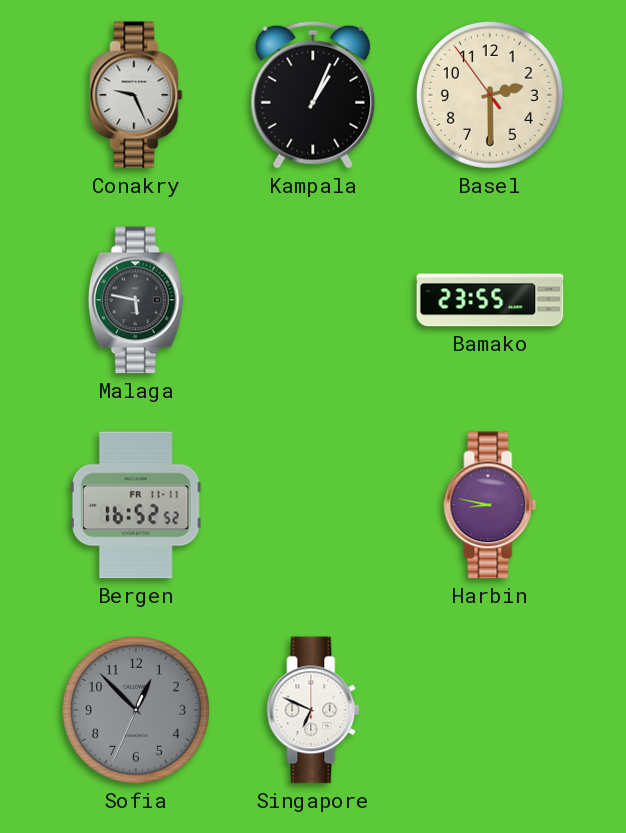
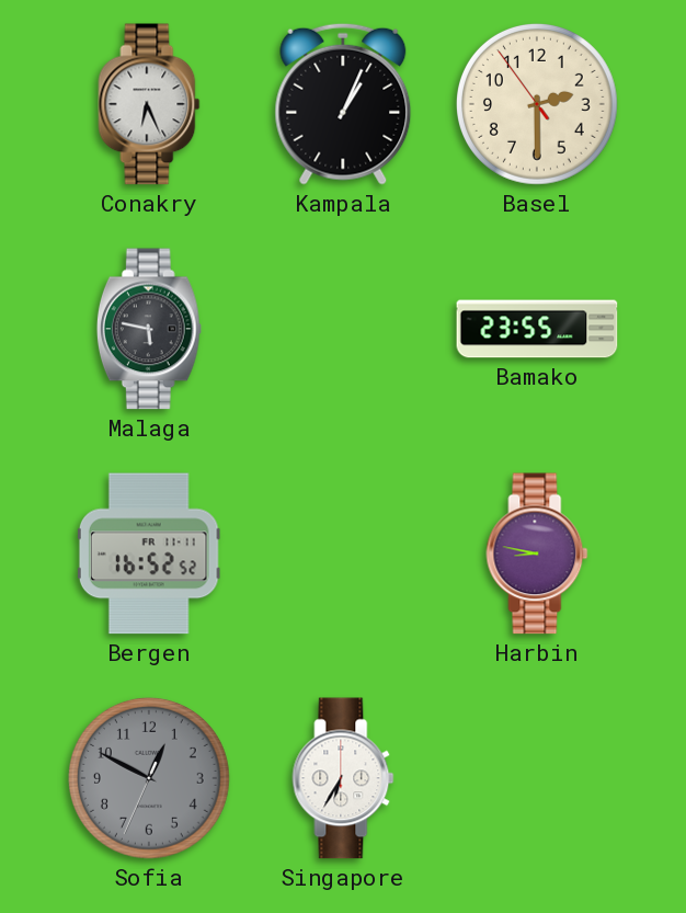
Conakry: 9:26 -> 6:26
Sofia: 12:52 -> 12:49
Singapore: 6:49 -> 6:35
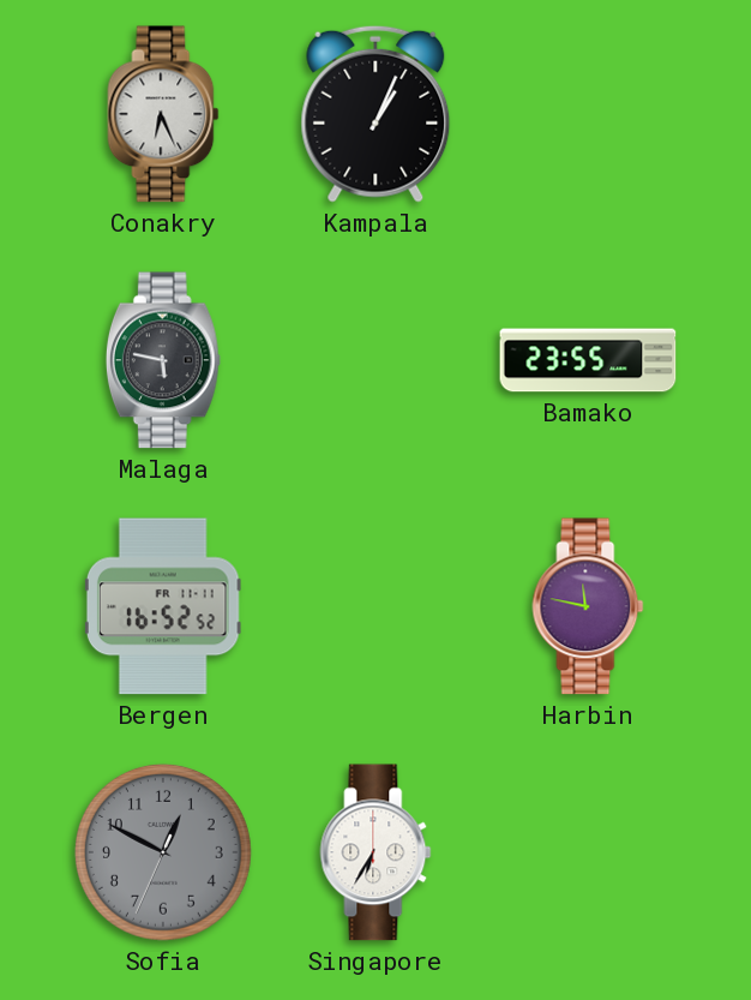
Basel: 2:29 -> none
Harbin: 8:47 -> 11:47
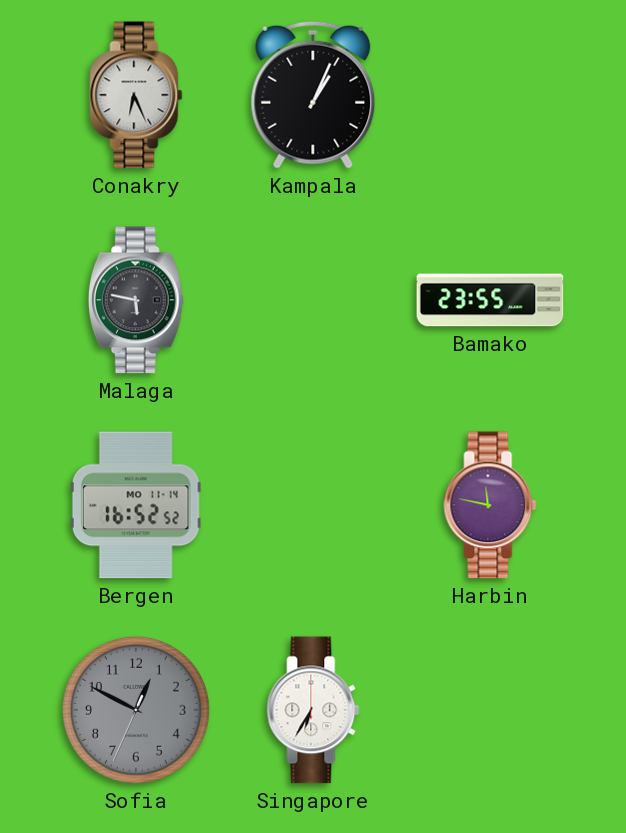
Bergen date: FR 11-11 -> MO 11-14
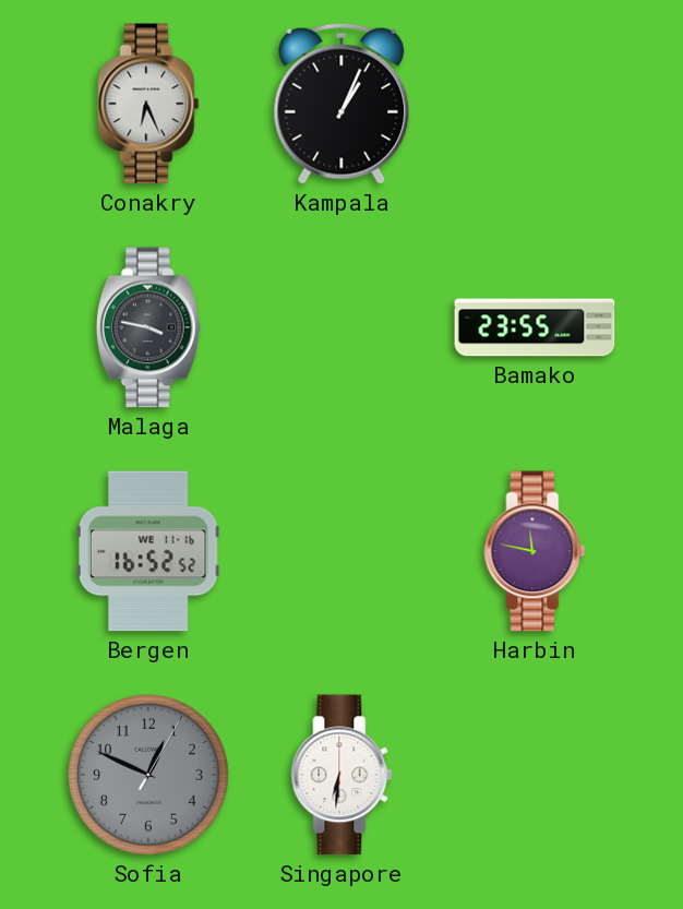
Malaga: 5:47 -> 3:47
Bergen date: MO 11-14 -> WE 11-16
Sofia: 12:49:34 -> 12:49:05
Singapore: 6:35 -> 6:31
